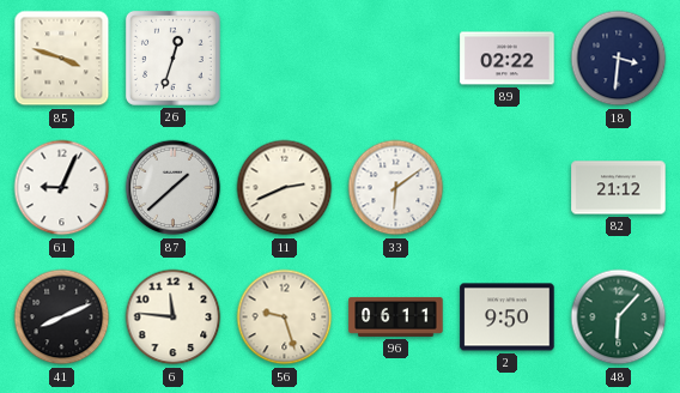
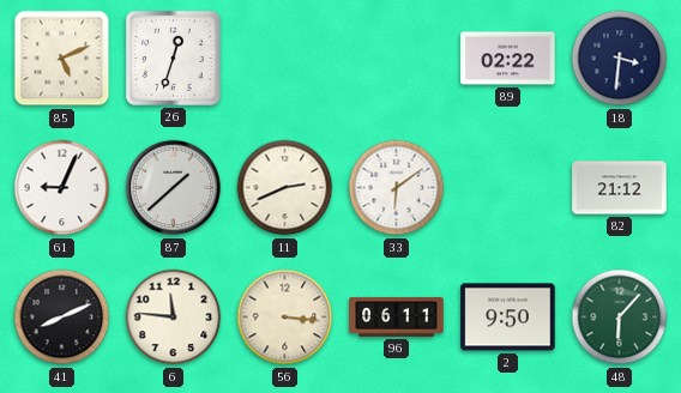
85: 3:48 -> 5:11
56: 9:27 -> 3:16
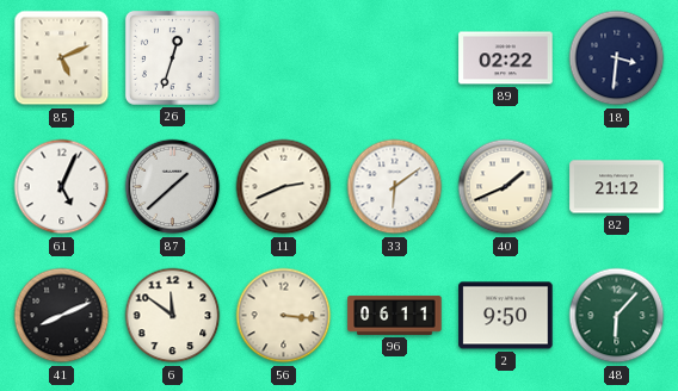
61: 9:04 -> 5:04
40: none -> 1:41
6: 11:46 -> 11:51
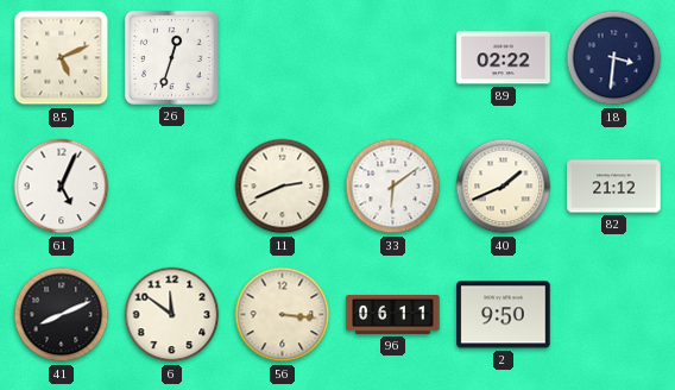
87: 1:38 -> none
48: 6:07 -> none
